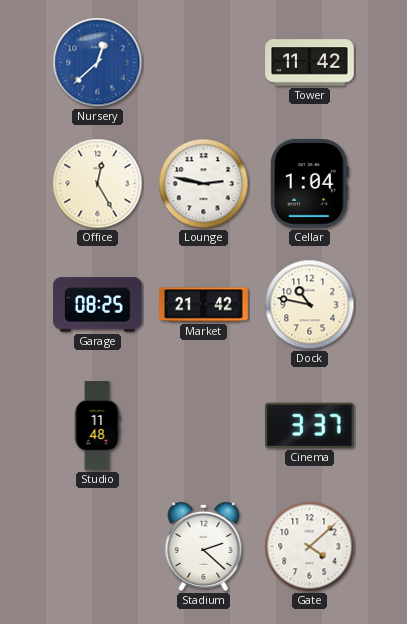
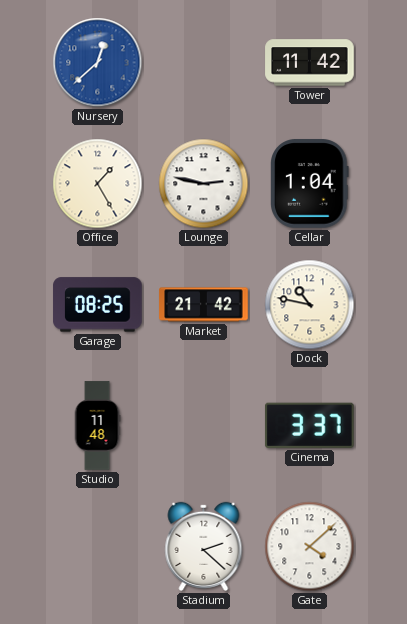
Office: 12:25 -> 1:25
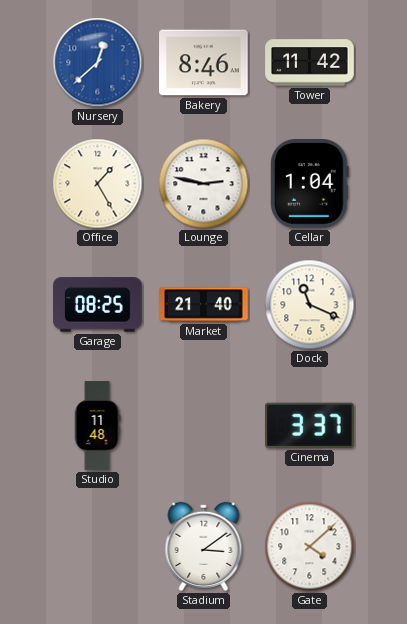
Bakery: none -> 8:46
Market: 21:42 -> 21:40
Dock: 10:47 -> 11:19
Stadium: 2:22 -> 3:09
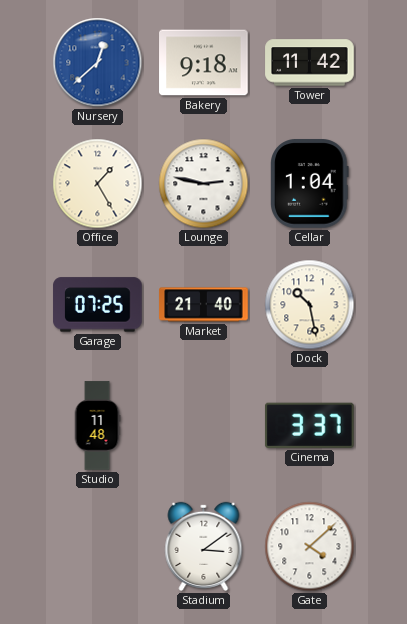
Bakery: 8:46 -> 9:18
Garage: 08:25 -> 07:25
Dock: 11:19 -> 10:28
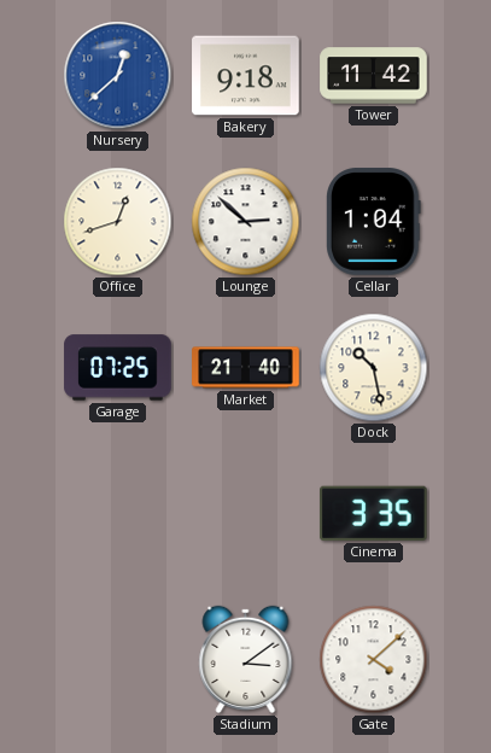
Office: 1:25 -> 12:42
Lounge: 2:47 -> 2:52
Studio: 11:48 -> none
Cinema: 3:37 -> 3:35
